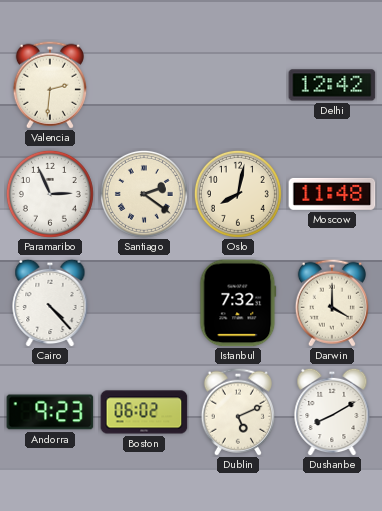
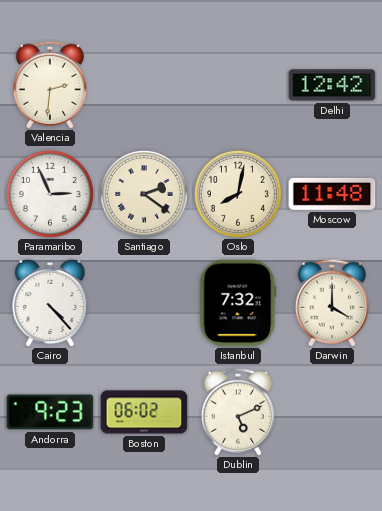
Dushanbe: 8:10 -> none
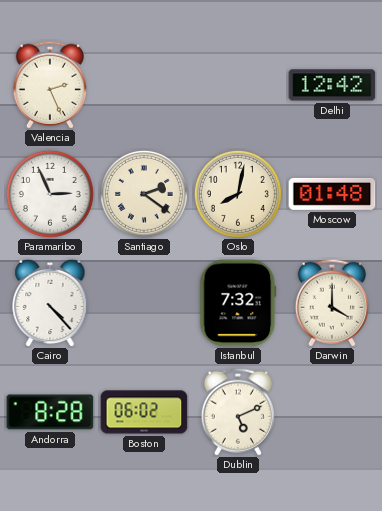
Valencia: 2:31 -> 2:26
Moscow: 11:48 -> 01:48
Andorra: 9:23 -> 8:28
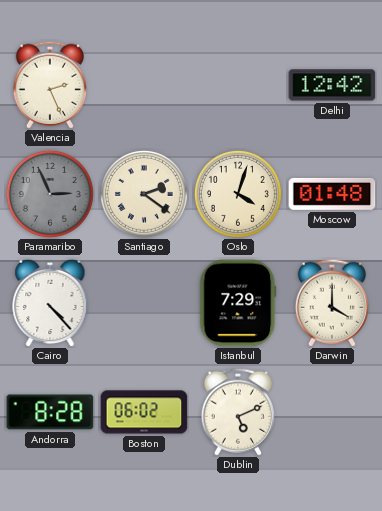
Paramaribo dial: white -> grey
Oslo: 8:02 -> 4:03
Istanbul: 7:32 -> 7:29
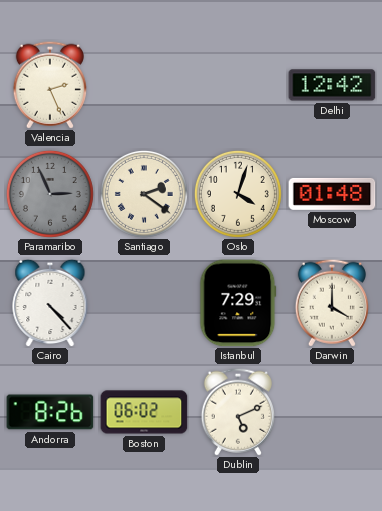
Andorra: 8:28 -> 8:26
